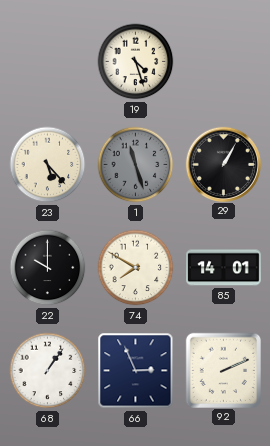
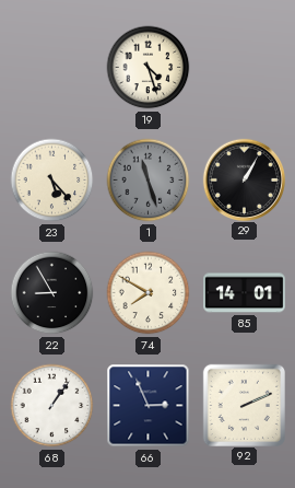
22: 10:00 -> 8:55
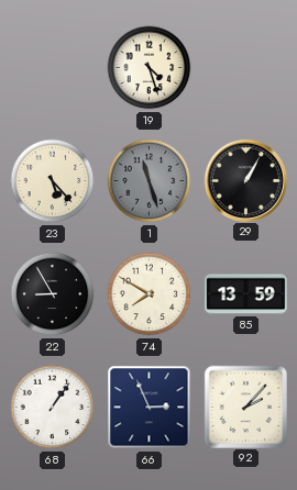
85: 14:01 -> 13:59
92: 2:11 -> 2:07
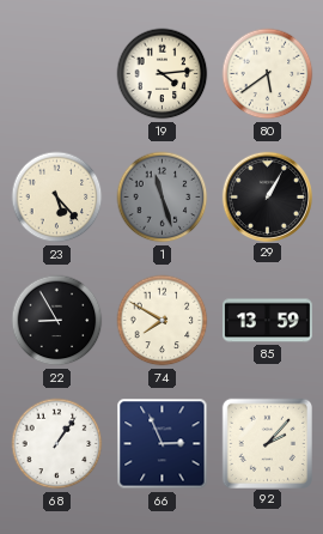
19: 4:27 -> 4:14
80: none -> 5:39
